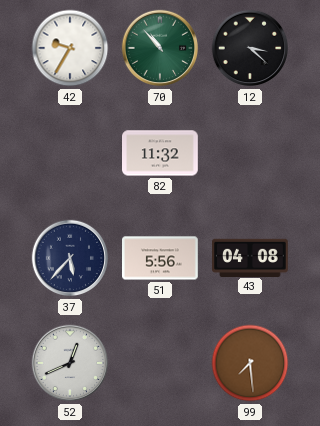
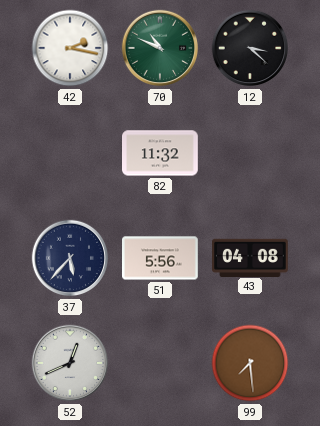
42: 9:35 -> 2:17
70: 10:53 -> 10:49
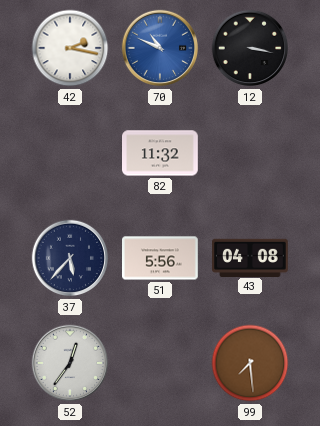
70 dial: green -> blue
12: 3:22 -> 3:17
52: 12:41 -> 12:36
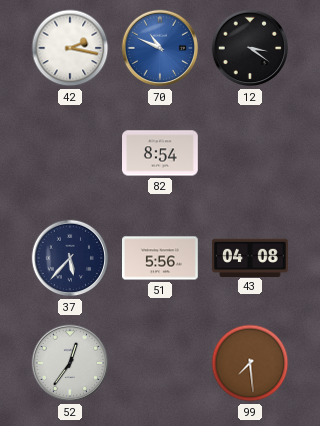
12: 3:17 -> 3:21
82: 11:32 -> 8:54
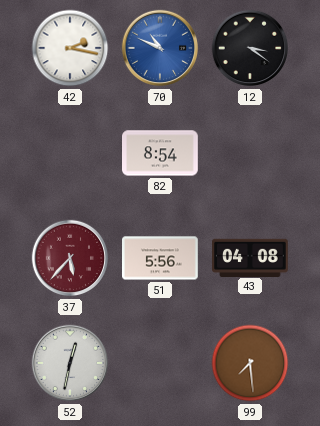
37 dial: navy -> burgundy
52: 12:36 -> 12:32
